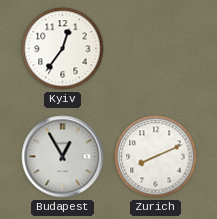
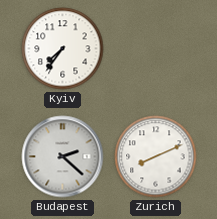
Kyiv: 12:36 -> 7:36
Budapest: 12:55 -> 2:22
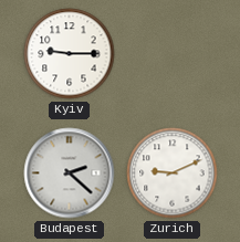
Kyiv: 7:36 -> 9:15
Zurich: 8:11 -> 9:11
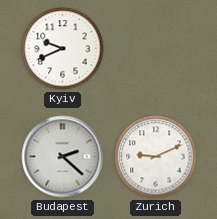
Kyiv: 9:15 -> 9:41
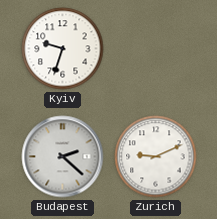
Kyiv: 9:41 -> 9:33
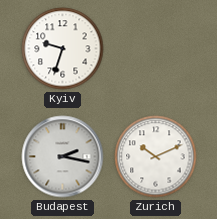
Budapest: 2:22 -> 2:17
Zurich: 9:11 -> 10:11
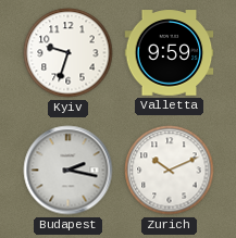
Valletta: none -> 9:59
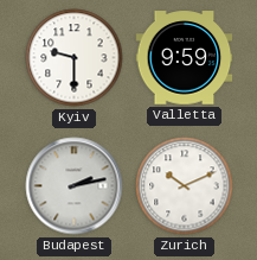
Kyiv: 9:33 -> 9:30
Budapest: 2:17 -> 2:13
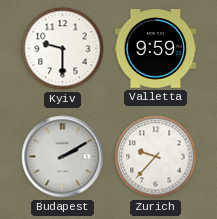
Budapest: 2:13 -> 2:10
Zurich: 10:11 -> 9:37
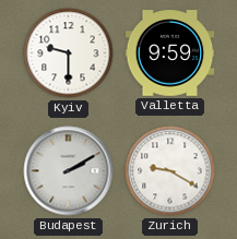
Zurich: 9:37 -> 9:20
